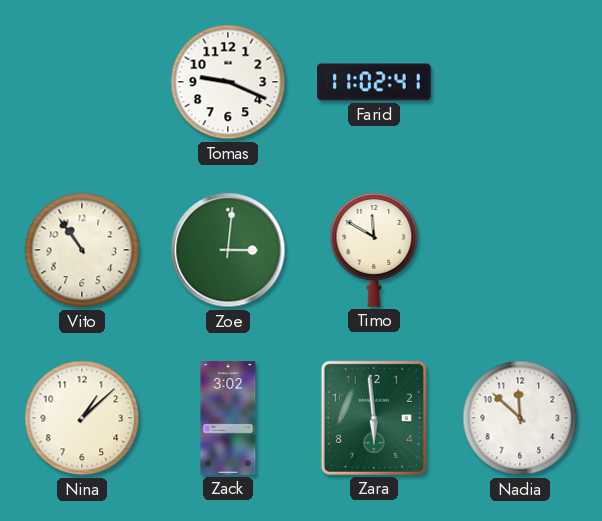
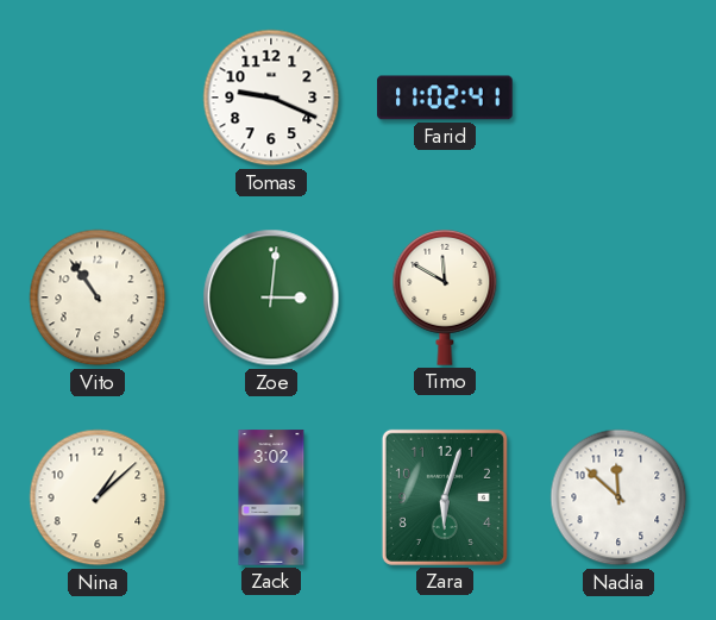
Zara: 5:59 -> 6:03
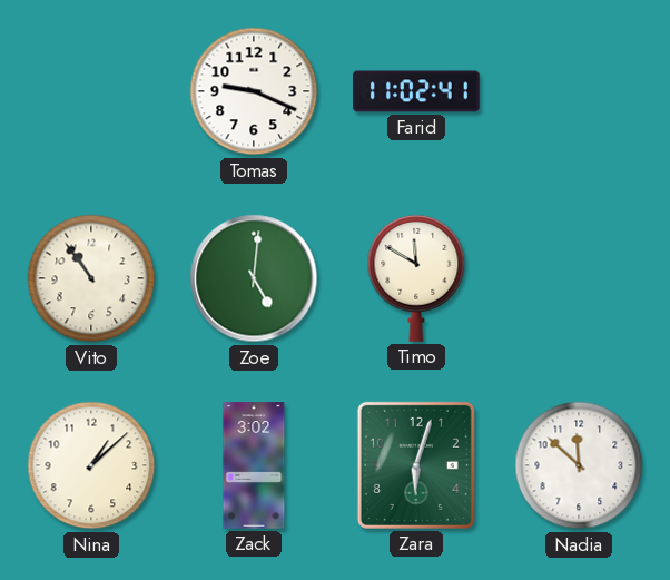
Zoe: 3:01 -> 5:01
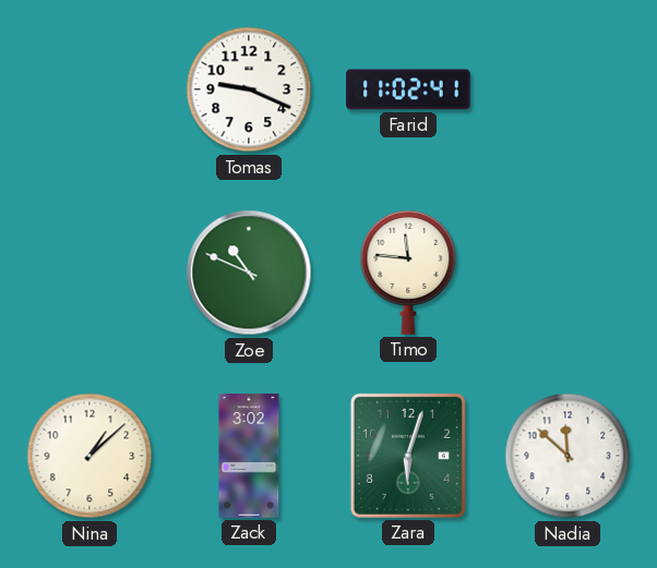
Vito: 10:54 -> none
Zoe: 5:01 -> 10:49
Timo: 11:50 -> 11:46
